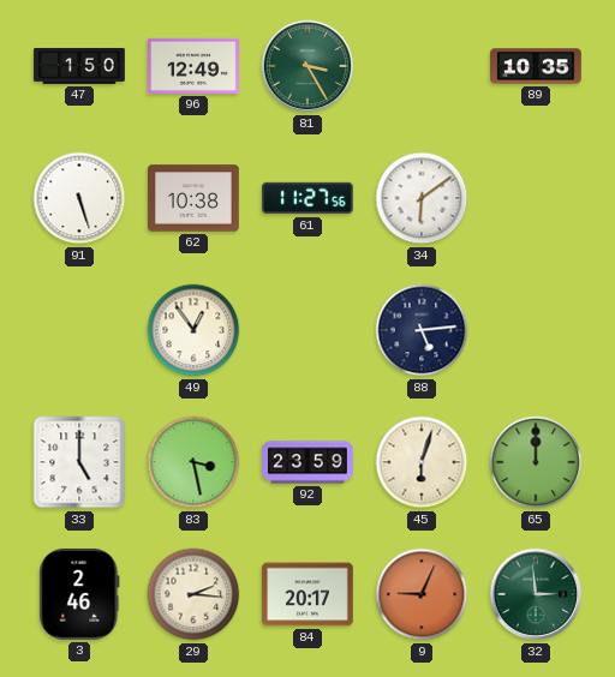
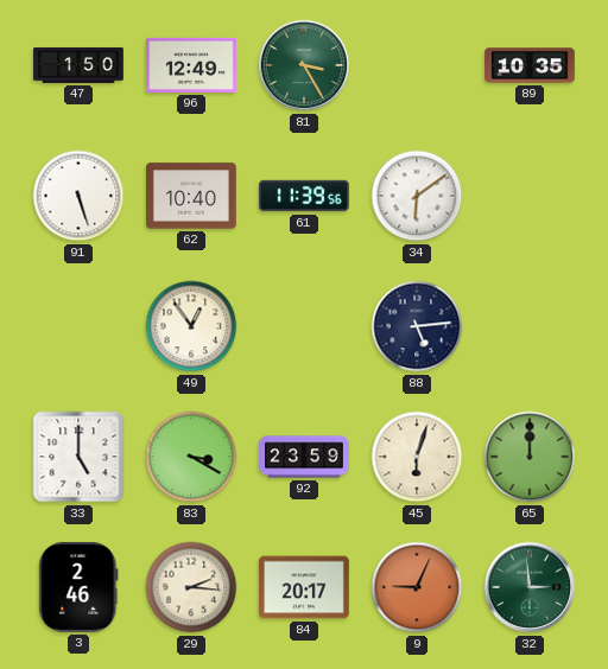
62: 10:38 -> 10:40
61: 11:27 -> 11:39
83: 3:28 -> 3:20
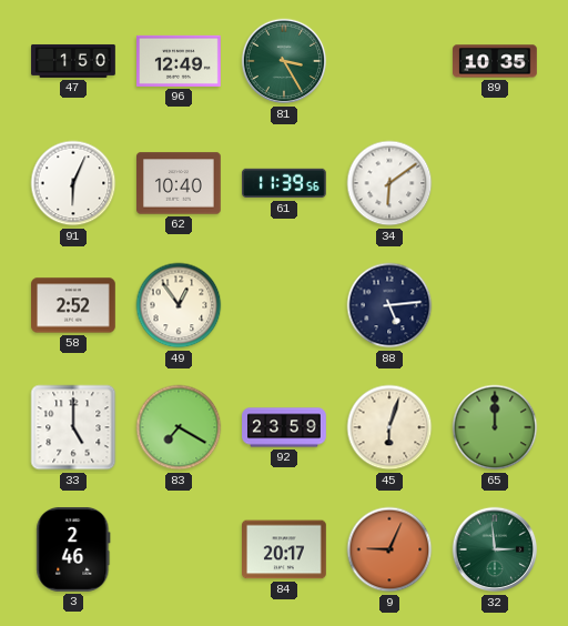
91: 5:27 -> 6:04
58: none -> 2:52
83: 3:20 -> 7:20
29: 2:16 -> none
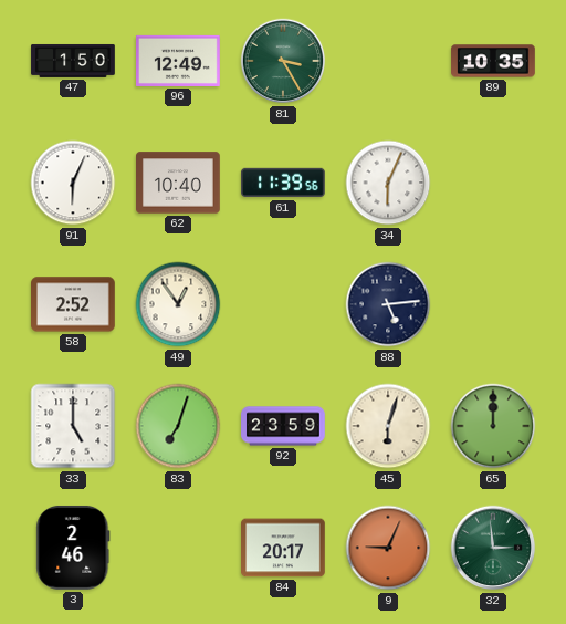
34: 6:09 -> 6:04
83: 7:20 -> 7:03
